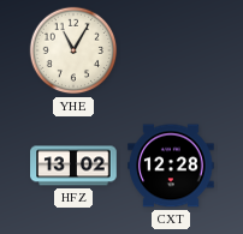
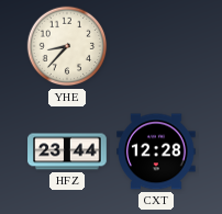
YHE: 11:05 -> 8:37
HFZ: 13:02 -> 23:44
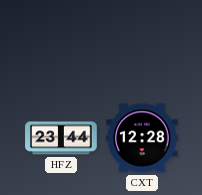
YHE: 8:37 -> none
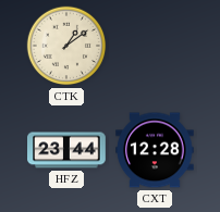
CTK: none -> 1:09
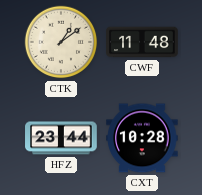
CWF: none -> 11:48
CXT: 12:28 -> 10:28
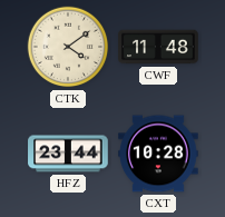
CTK: 1:09 -> 4:09
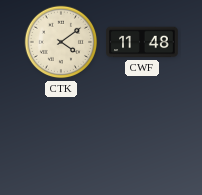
HFZ: 23:44 -> none
CXT: 10:28 -> none
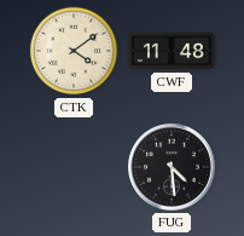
FUG: none -> 4:29
